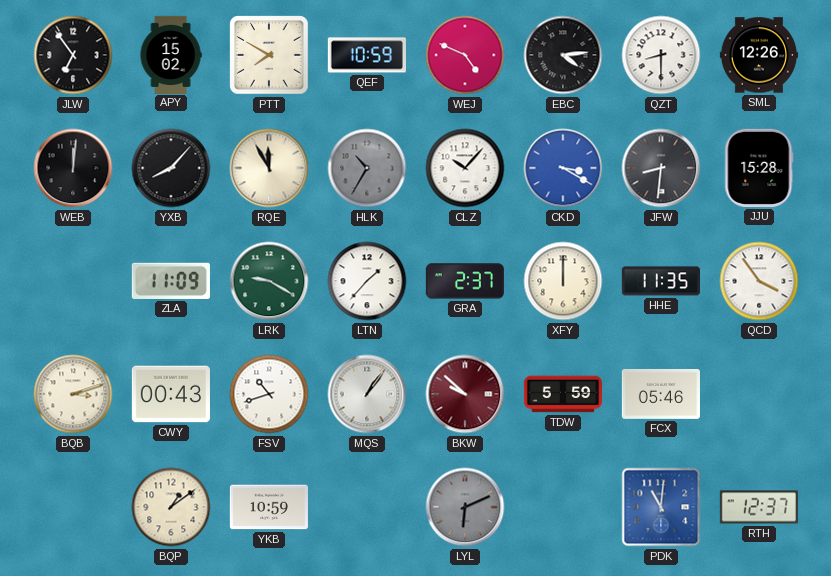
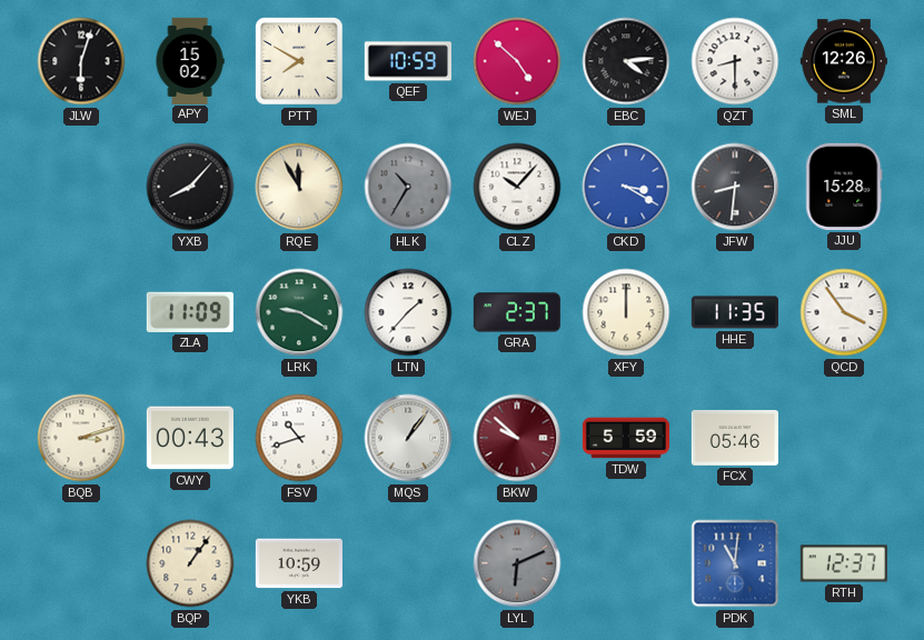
JLW: 6:54 -> 6:03
WEJ: 4:49 -> 4:52
WEB: 12:01 -> none
BQP: 1:09 -> 1:06
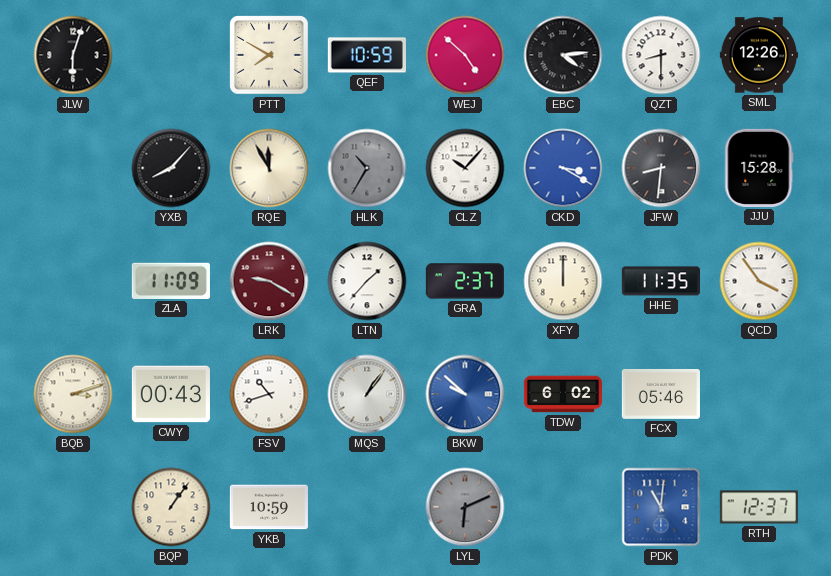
APY: 15:02 -> none
LRK dial: green -> burgundy
BKW dial: burgundy -> blue
TDW: 5:59 -> 6:02
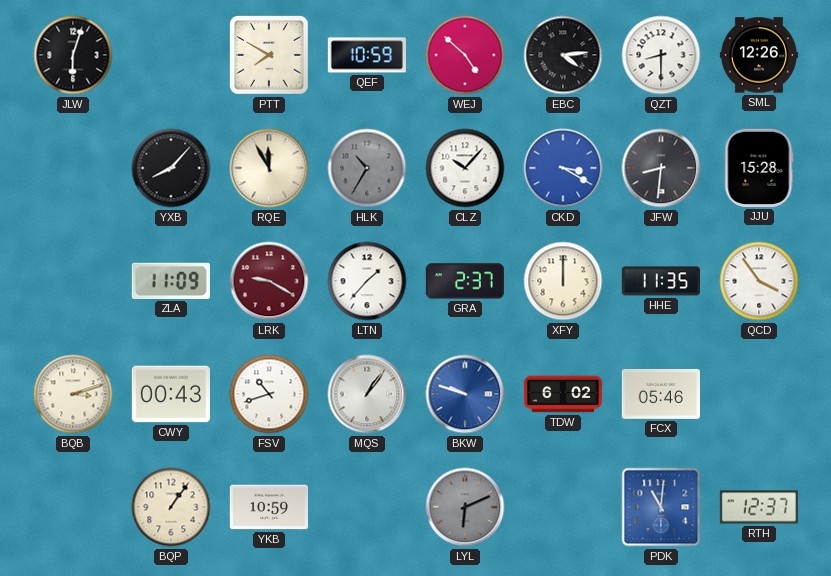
BKW: 9:52 -> 9:48
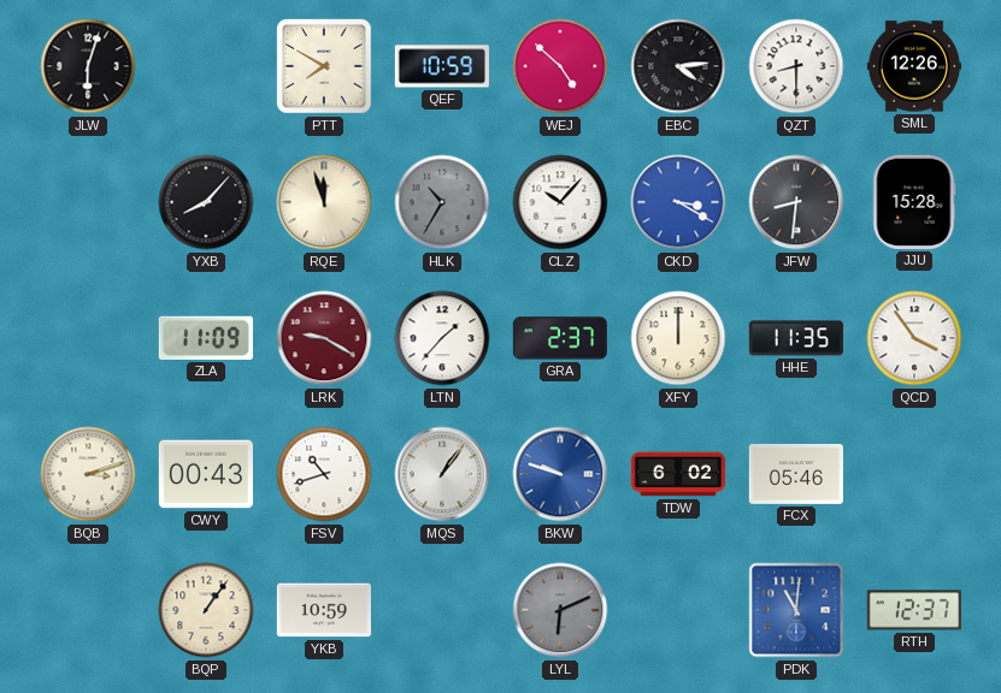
RQE: 11:55 -> 11:57
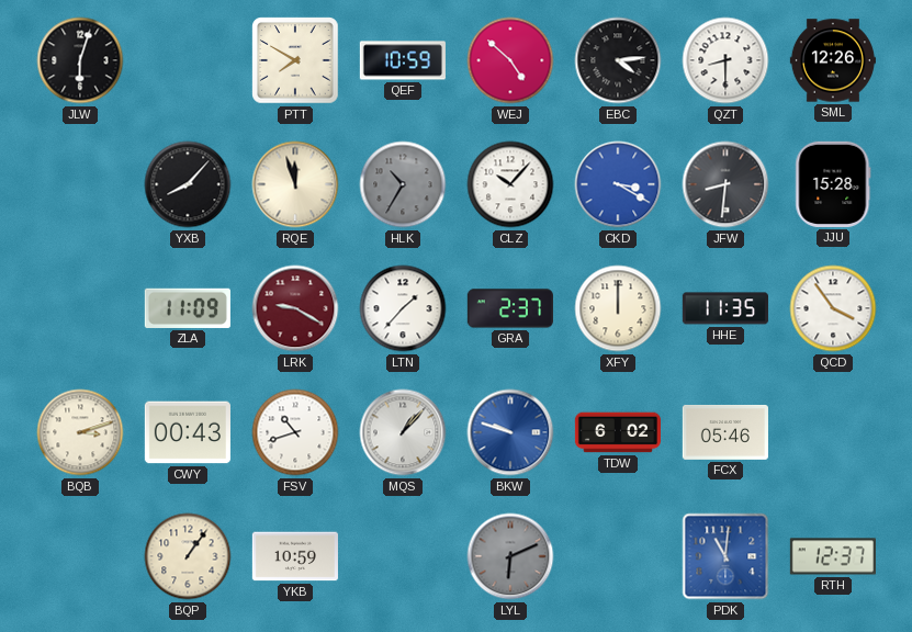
MQS: 1:06 -> 1:07
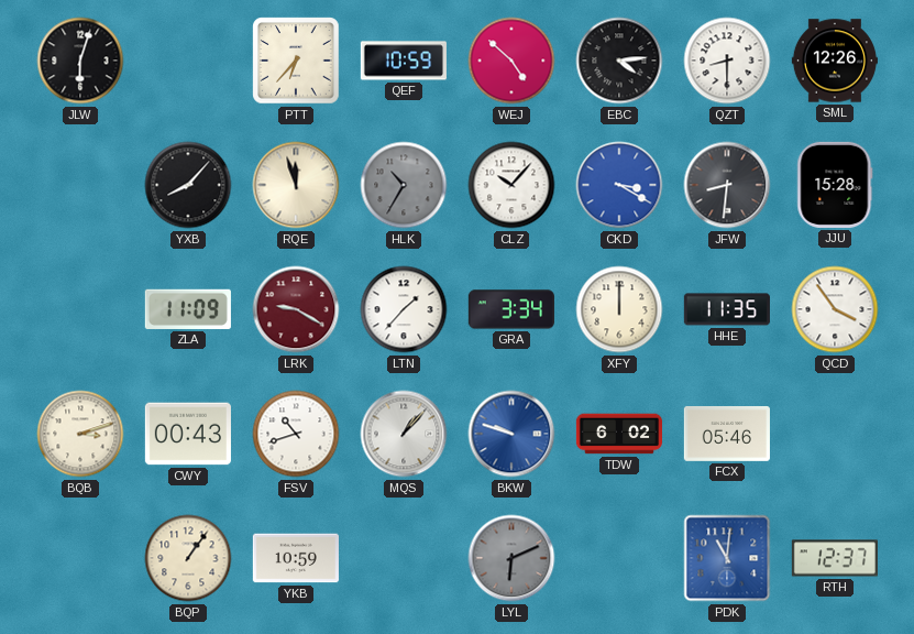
PTT: 7:50 -> 6:37
GRA: 2:37 -> 3:34
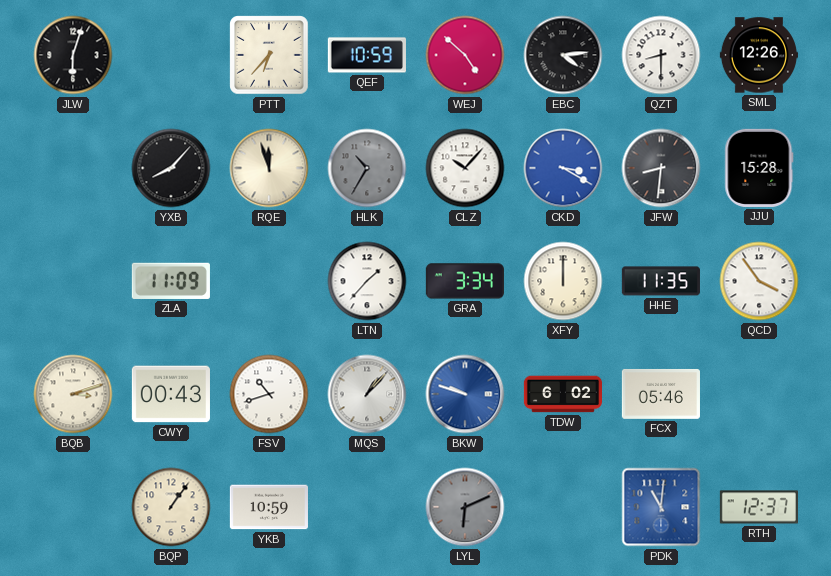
LRK: 9:20 -> none
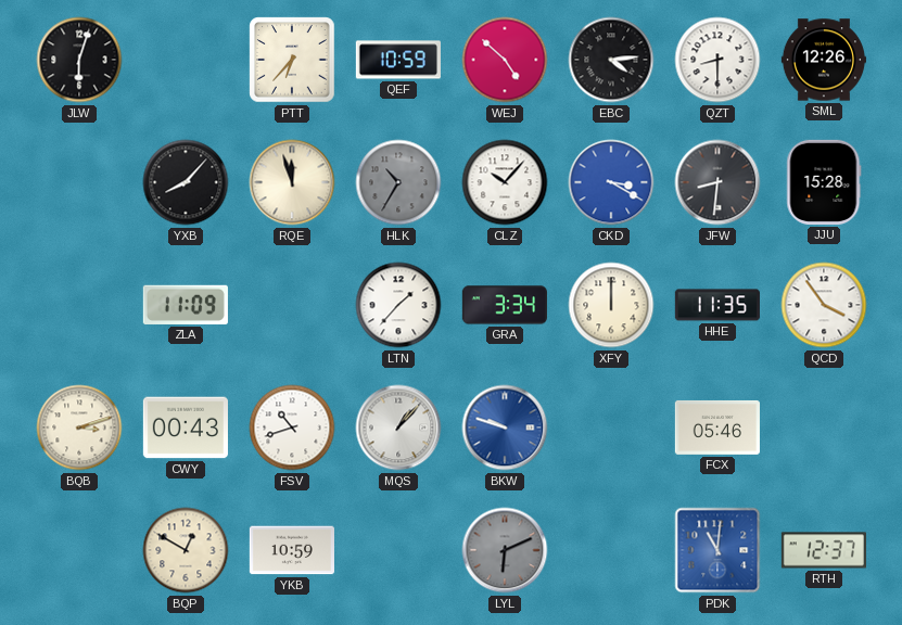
TDW: 6:02 -> none
BQP: 1:06 -> 12:50
